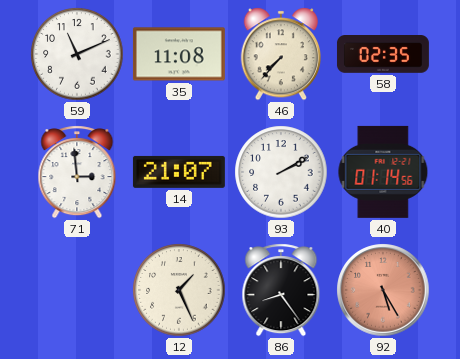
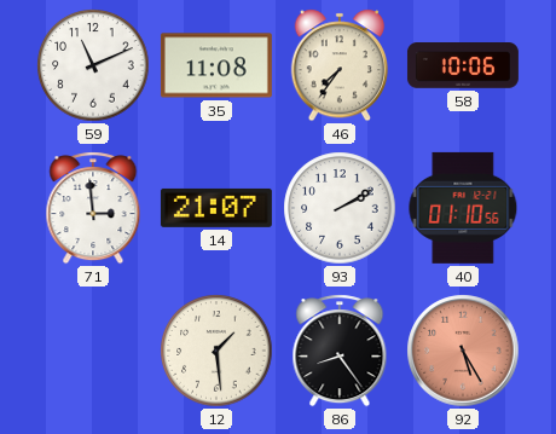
46: 7:37 -> 7:36
58: 02:35 -> 10:06
40: 01:14 -> 01:10
12: 1:26 -> 1:29
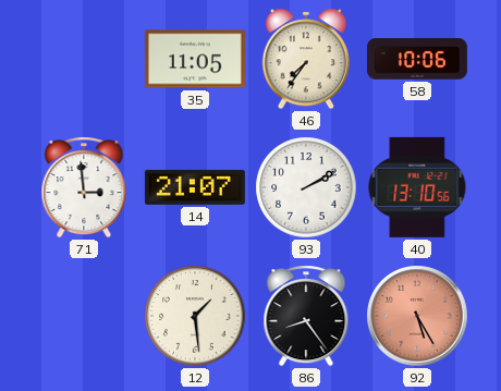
59: 11:11 -> none
35: 11:08 -> 11:05
40: 01:10 -> 13:10
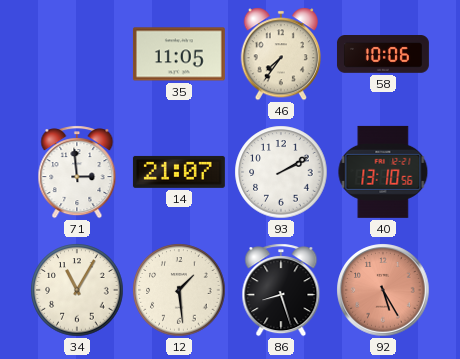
34: none -> 11:05
86: 8:24 -> 8:27
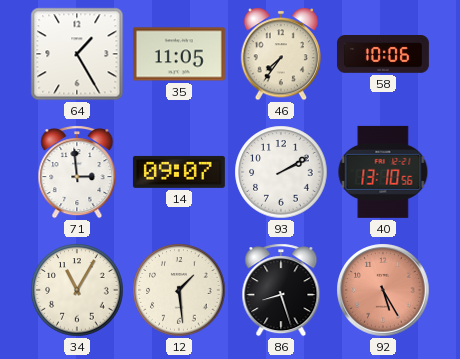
64: none -> 1:25
14: 21:07 -> 09:07
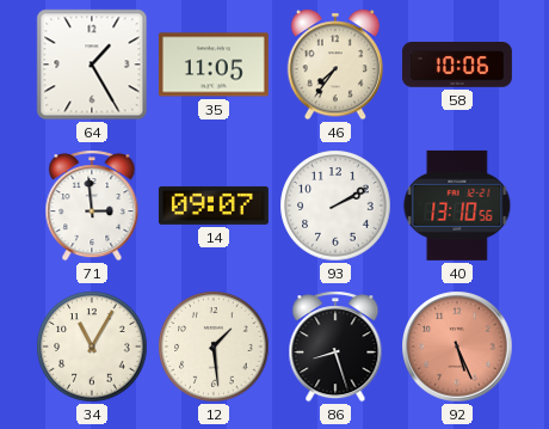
92: 5:25 -> 5:26
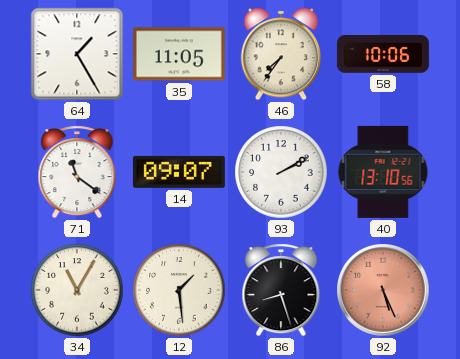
71: 2:59 -> 11:21
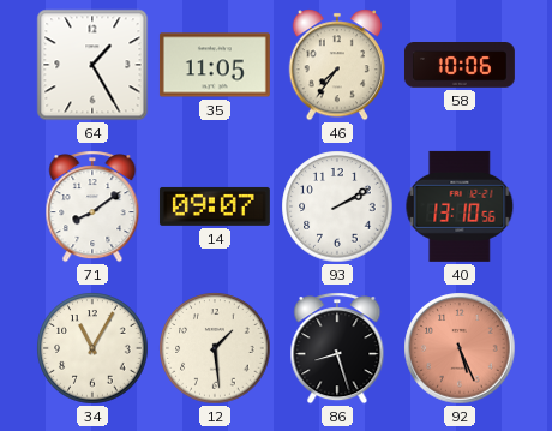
71: 11:21 -> 8:09
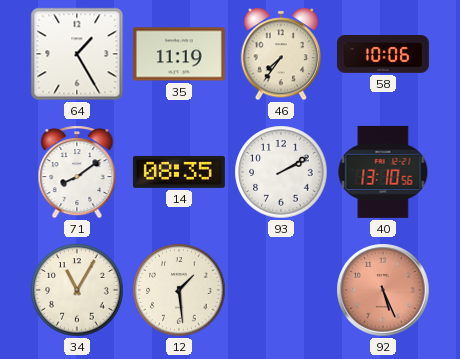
35: 11:05 -> 11:19
14: 09:07 -> 08:35
86: 8:27 -> none
